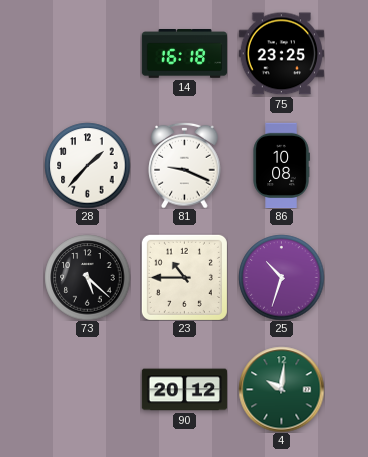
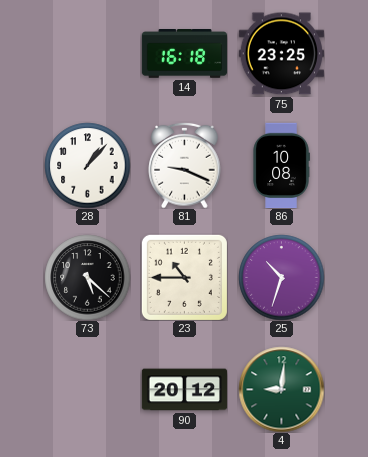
28: 1:37 -> 1:07
4: 10:01 -> 9:01
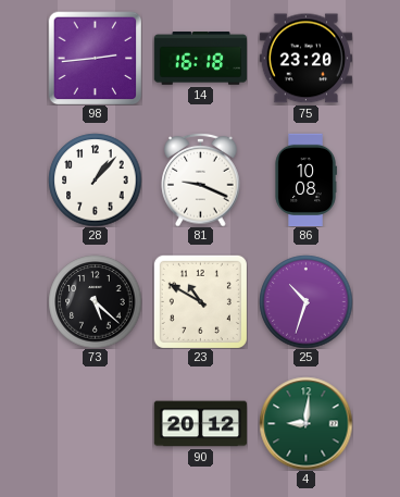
98: none -> 2:44
75: 23:25 -> 23:20
23: 10:45 -> 10:50
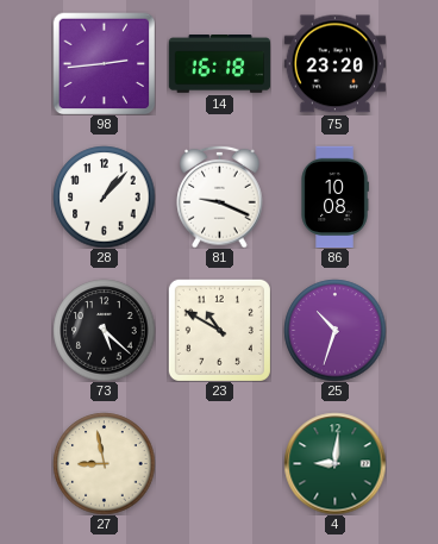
27: none -> 8:58
90: 20:12 -> none
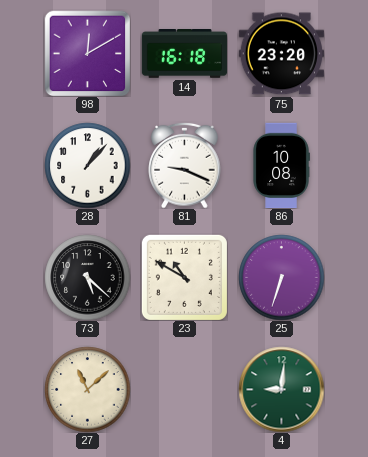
98: 2:44 -> 12:10
25: 10:33 -> 6:33
27: 8:58 -> 11:08
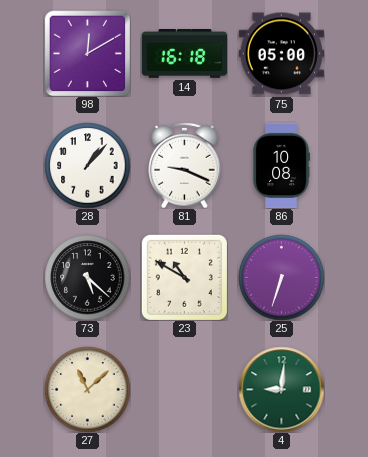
75: 23:20 -> 05:00
